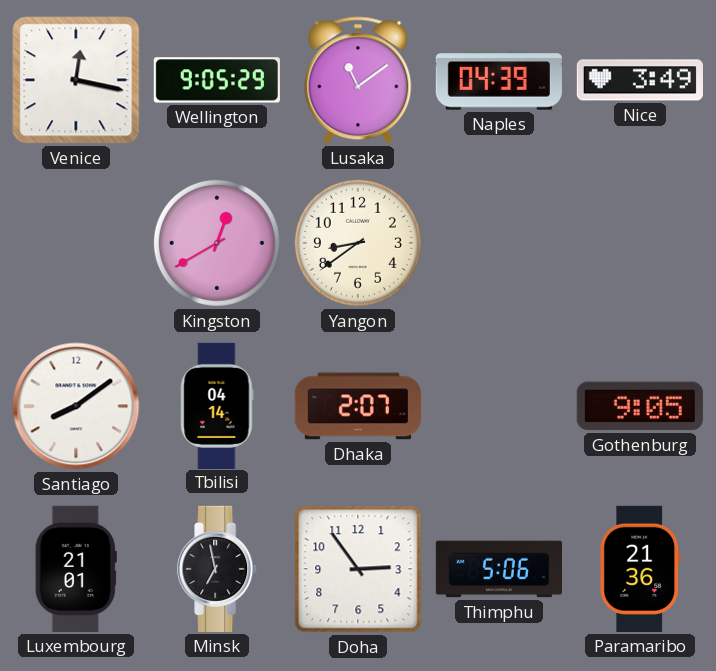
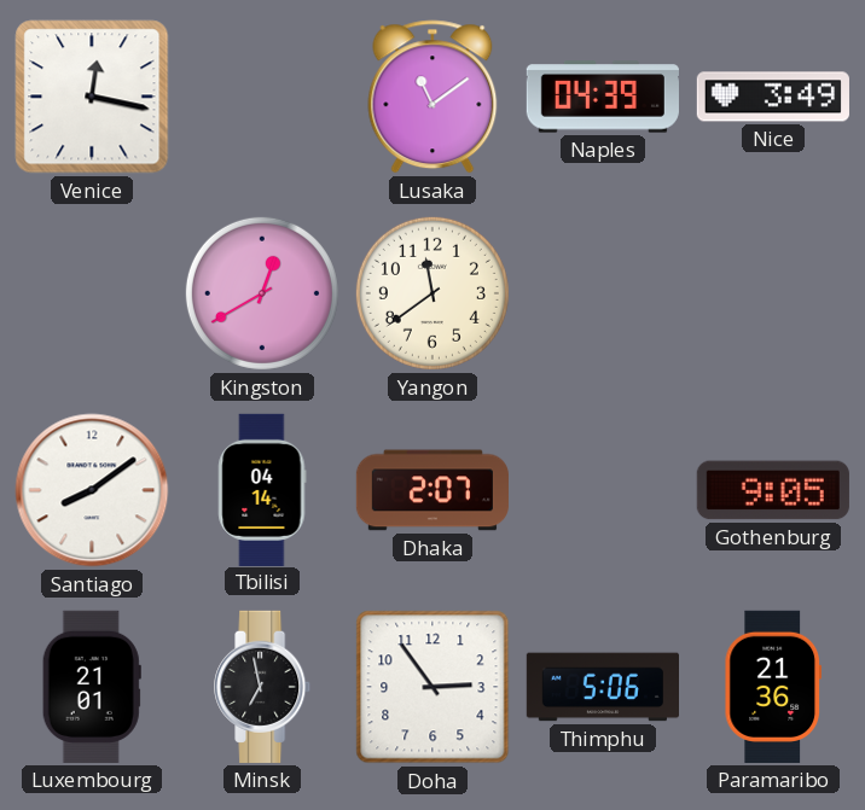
Wellington: 9:05 -> none
Yangon: 8:39 -> 11:39
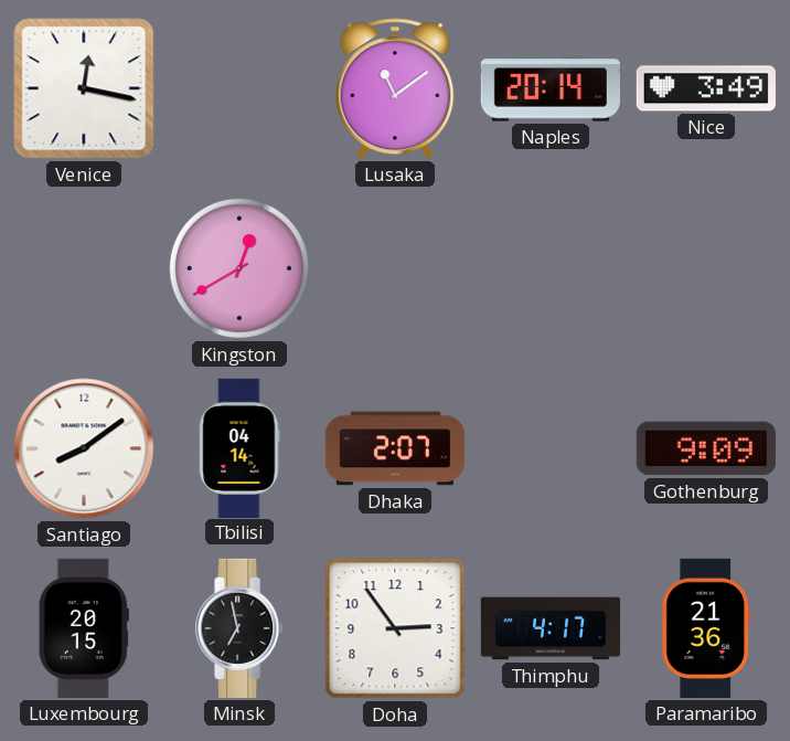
Naples: 04:39 -> 20:14
Yangon: 11:39 -> none
Gothenburg: 9:05 -> 9:09
Luxembourg: 21:01 -> 20:15
Thimphu: 5:06 -> 4:17
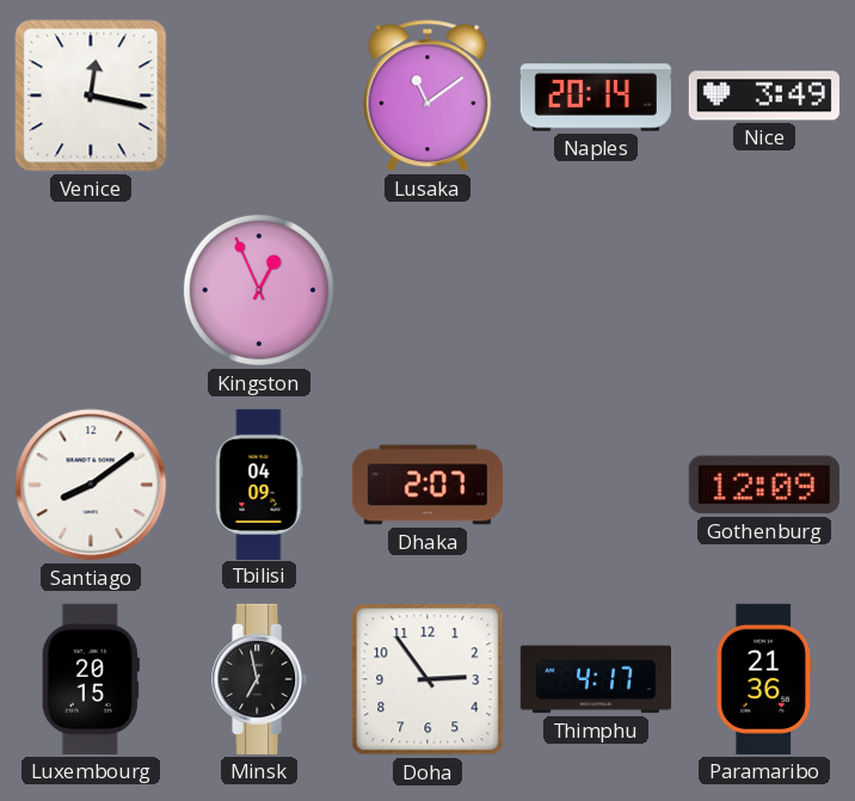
Kingston: 12:40 -> 12:56
Tbilisi: 04:14 -> 04:09
Gothenburg: 9:09 -> 12:09
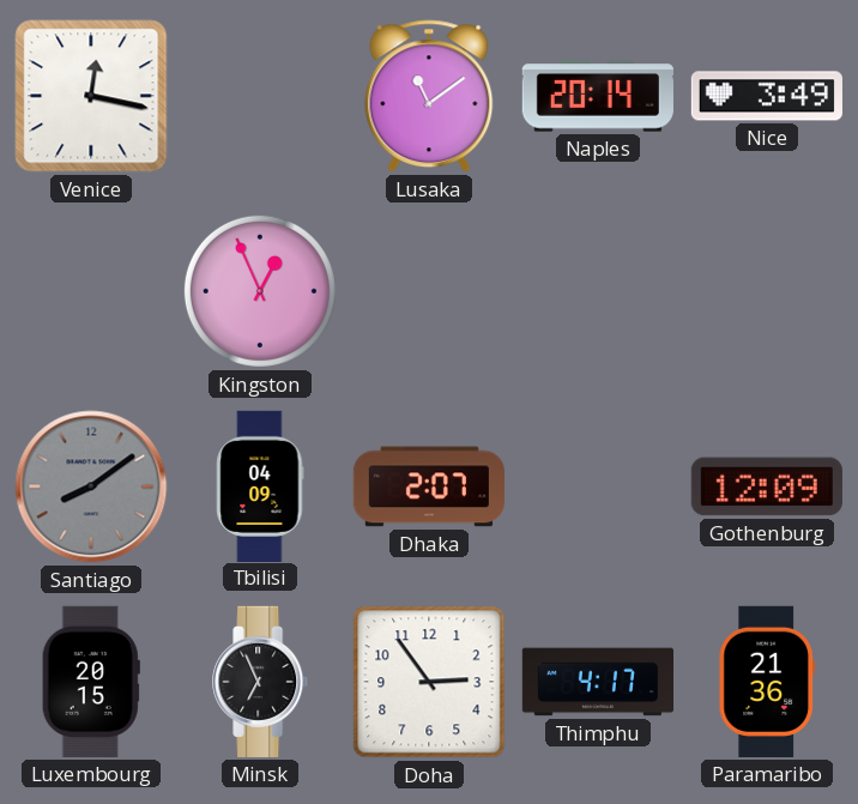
Santiago dial: white -> grey
Minsk: 6:58 -> 6:56
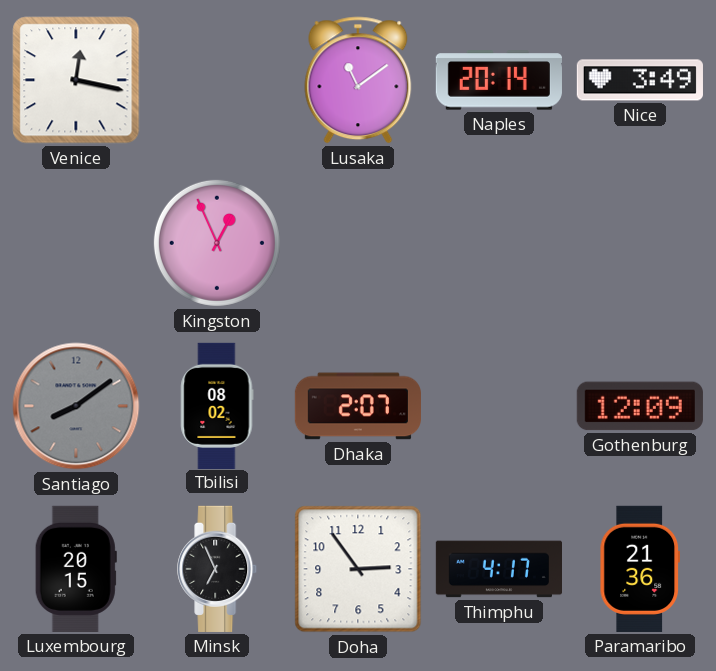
Tbilisi: 04:09 -> 08:02
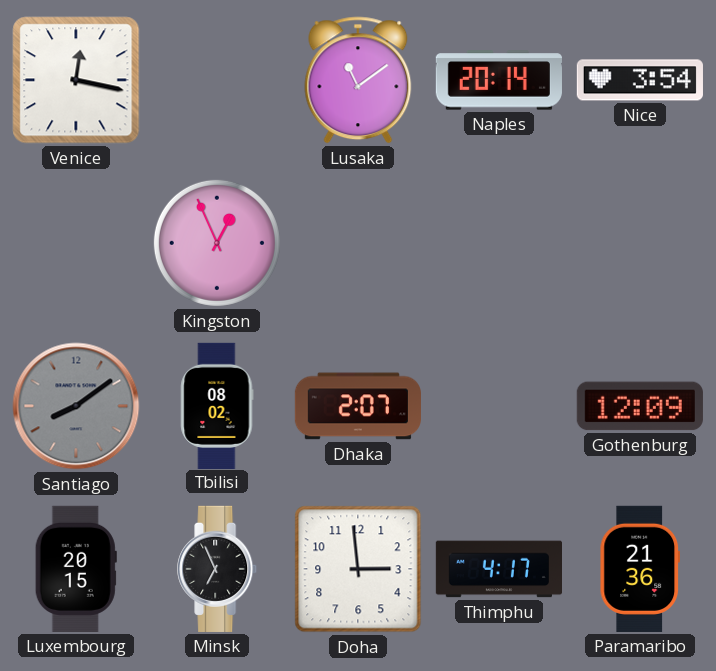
Nice: 3:49 -> 3:54
Doha: 2:54 -> 2:59
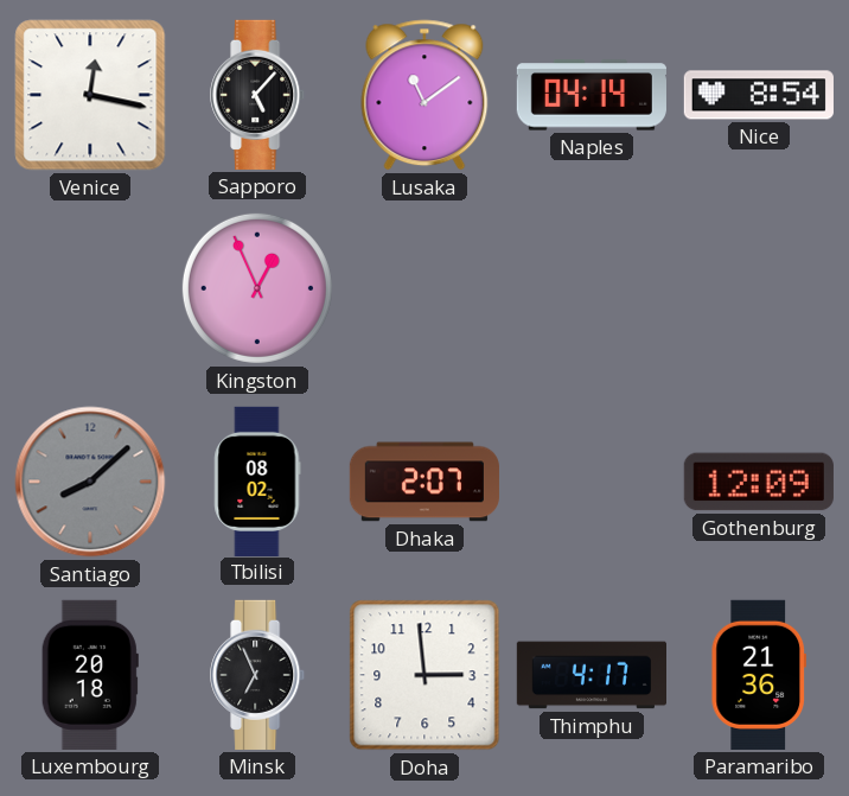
Sapporo: none -> 5:07
Naples: 20:14 -> 04:14
Nice: 3:54 -> 8:54
Santiago: 8:09 -> 8:08
Luxembourg: 20:15 -> 20:18
